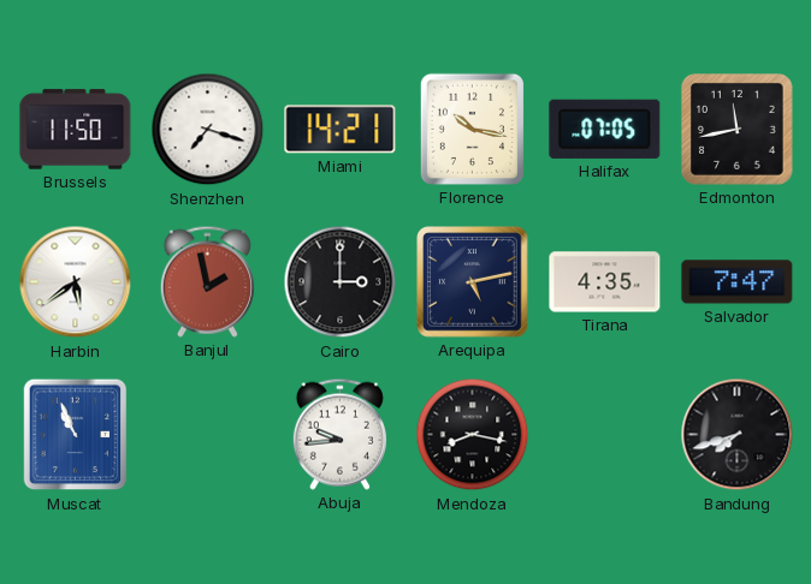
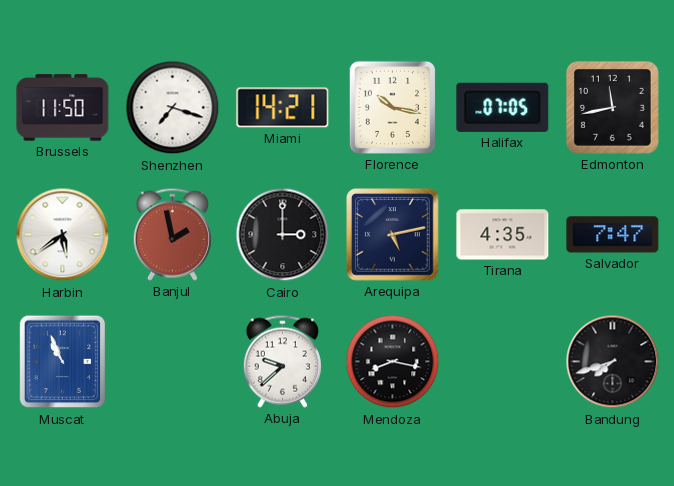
Abuja: 9:44 -> 9:38
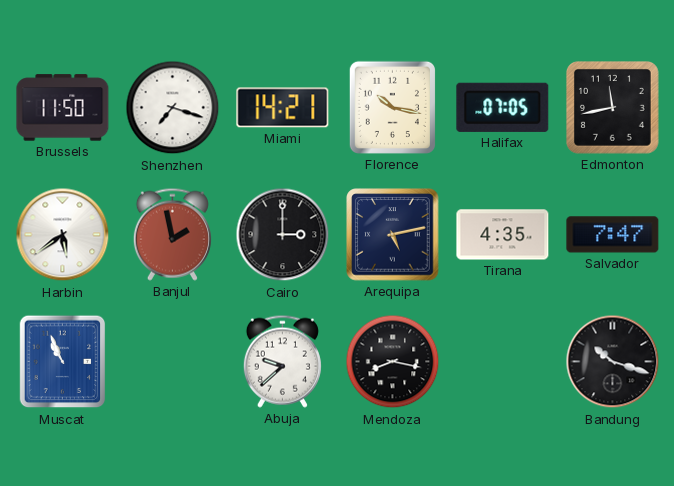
Bandung: 7:42 -> 10:18
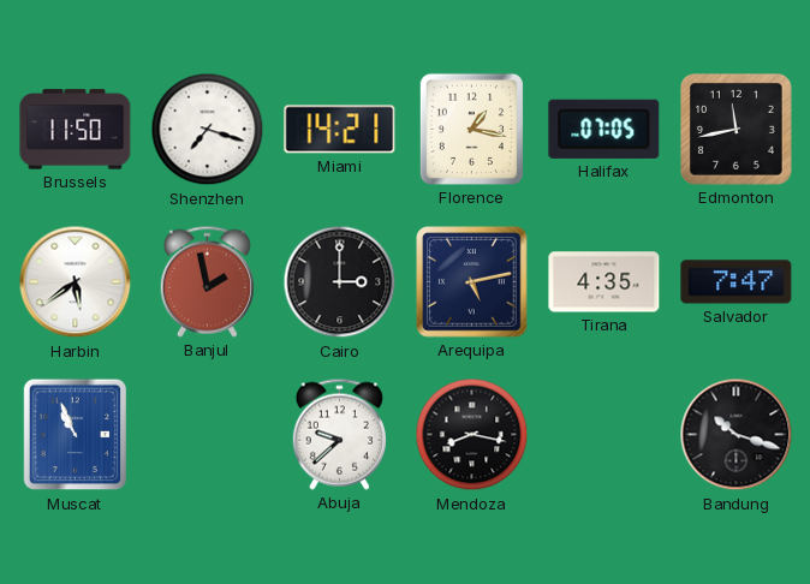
Florence: 10:17 -> 1:17
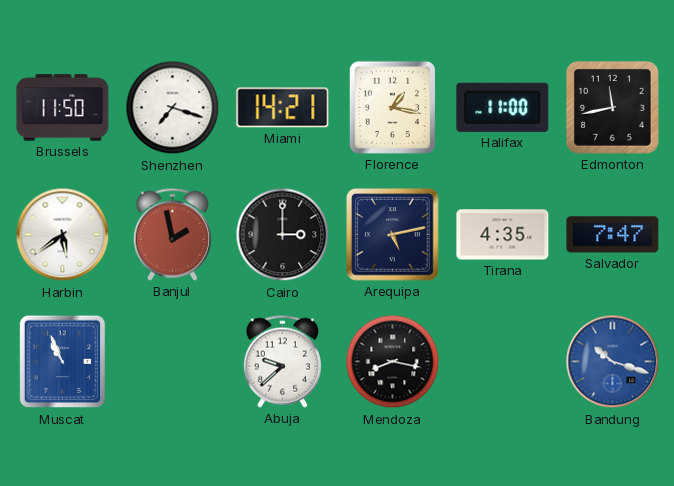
Halifax: 07:05 -> 11:00
Bandung dial: black -> blue
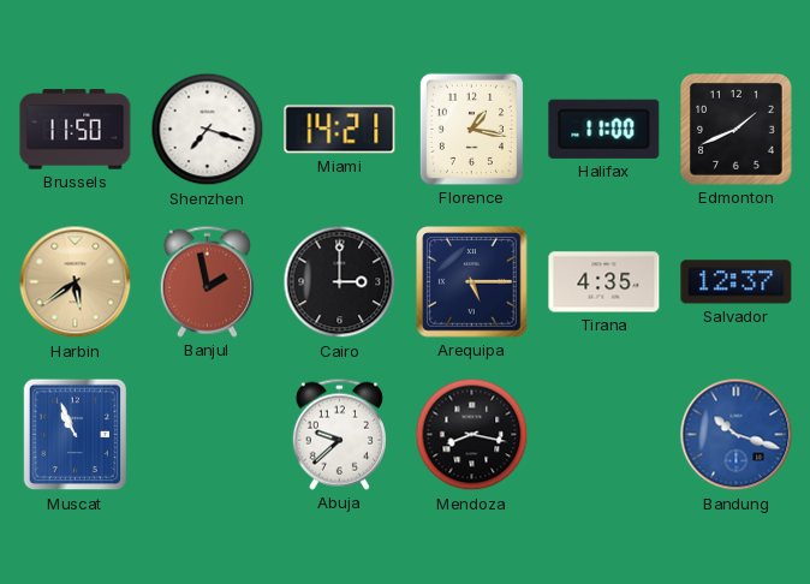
Edmonton: 11:43 -> 1:41
Harbin dial: white -> champagne
Arequipa: 5:13 -> 5:15
Salvador: 7:47 -> 12:37
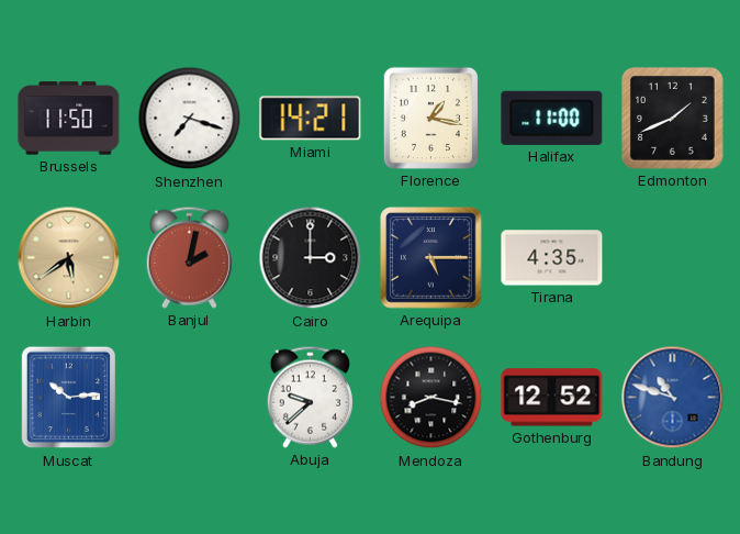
Banjul: 1:58 -> 2:02
Salvador: 12:37 -> none
Muscat: 10:56 -> 10:14
Gothenburg: none -> 12:52
Bandung: 10:18 -> 10:48
